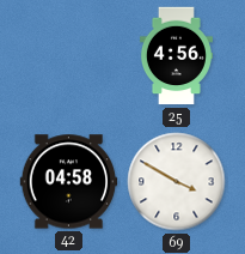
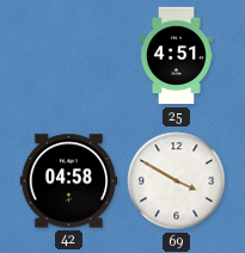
25: 4:56 -> 4:51
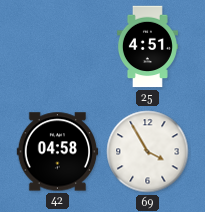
69: 3:50 -> 3:55
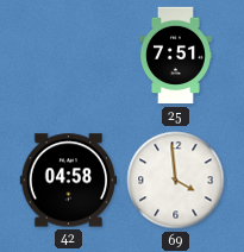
25: 4:51 -> 7:51
69: 3:55 -> 3:59
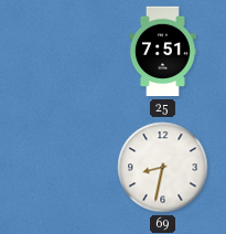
42: 04:58 -> none
69: 3:59 -> 8:32
